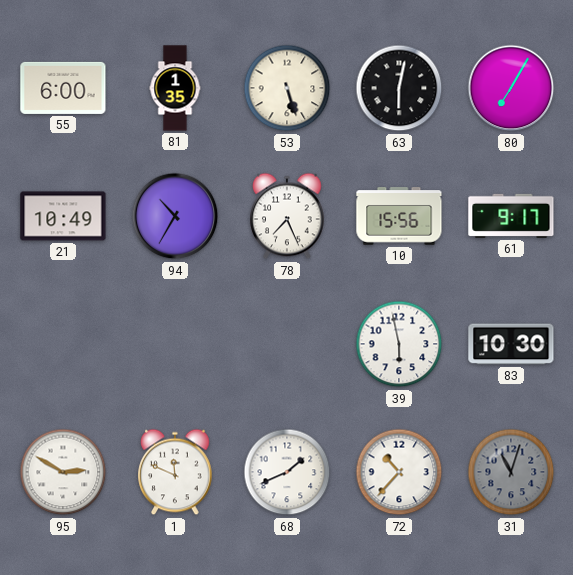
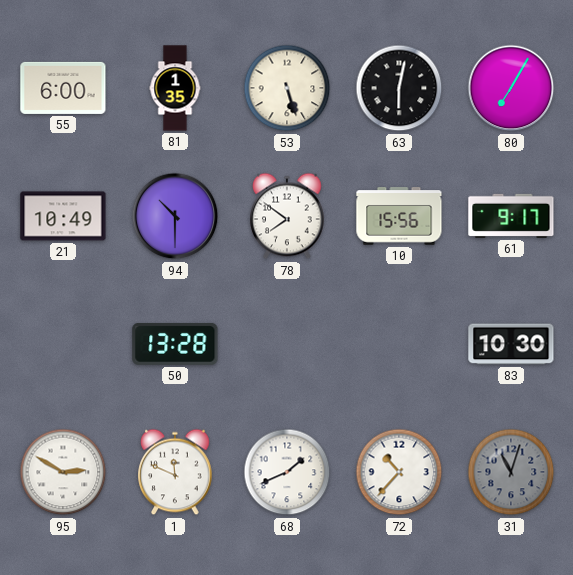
94: 10:35 -> 10:30
78: 7:26 -> 7:51
50: none -> 13:28
39: 5:58 -> none
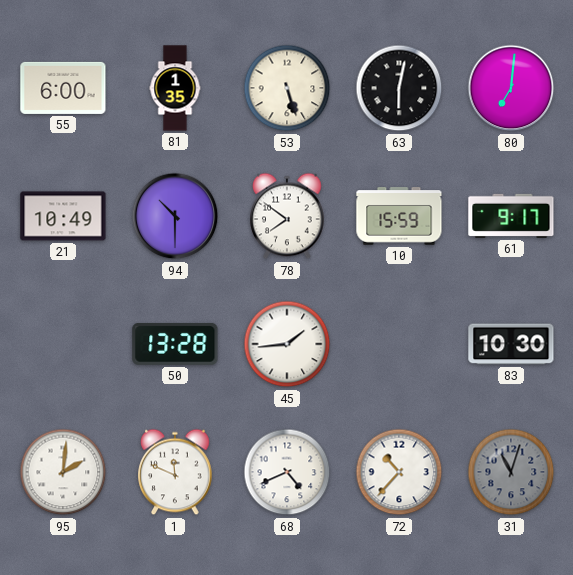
80: 7:05 -> 7:01
10: 15:56 -> 15:59
45: none -> 1:44
95: 2:50 -> 2:01
68: 1:41 -> 4:41
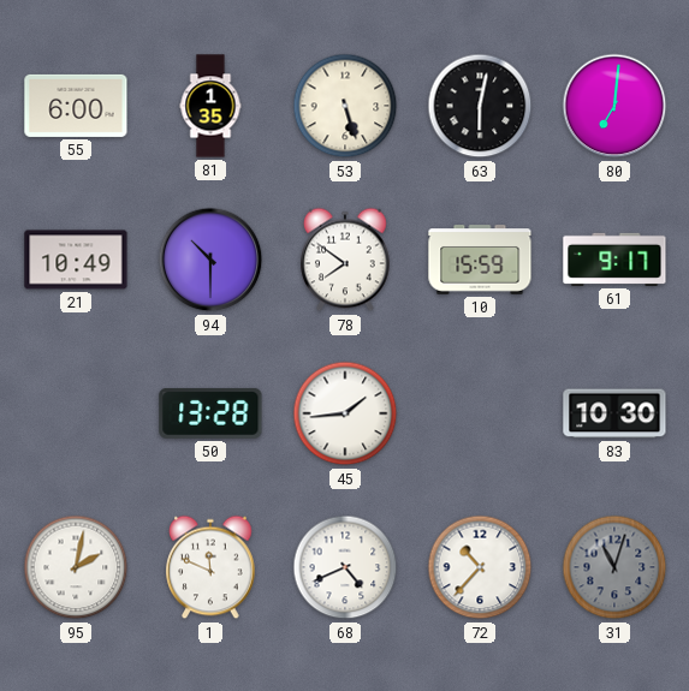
95: 2:01 -> 2:02
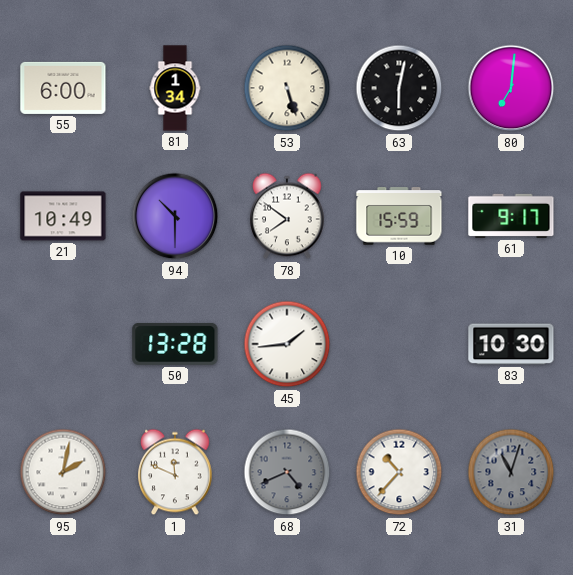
81: 1:35 -> 1:34
68 dial: white -> grey
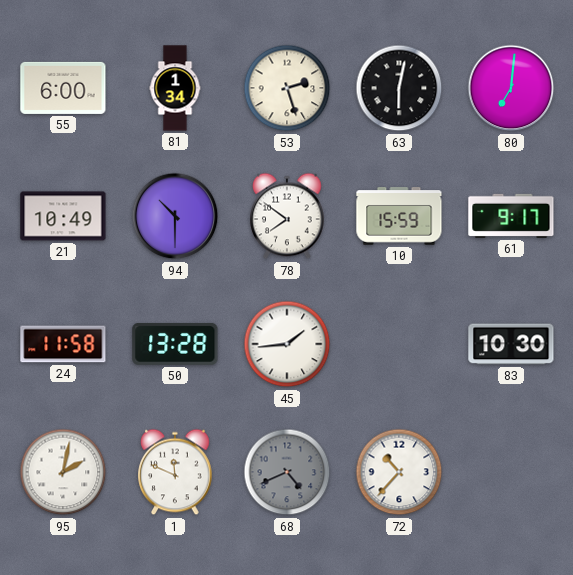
53: 5:27 -> 2:27
24: none -> 11:58
31: 11:03 -> none
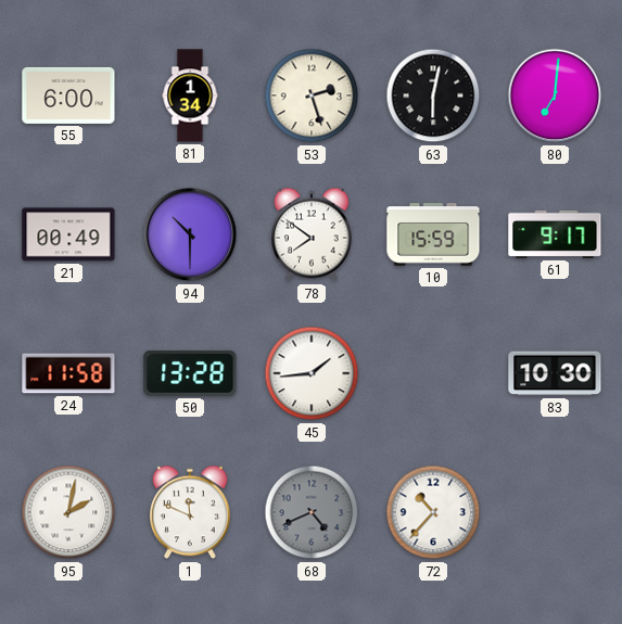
21: 10:49 -> 00:49
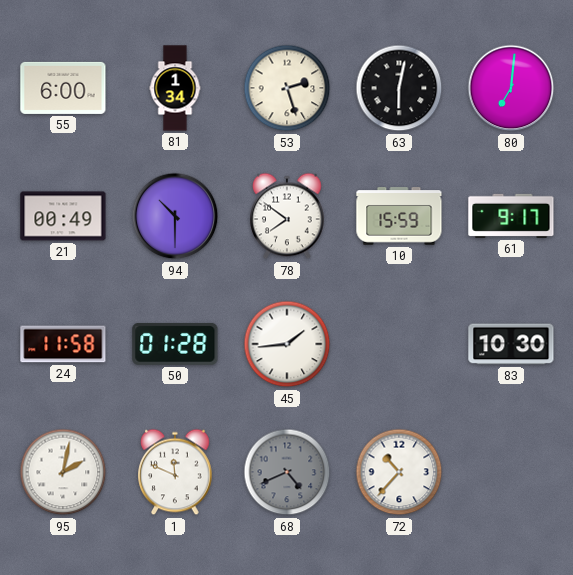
50: 13:28 -> 01:28
